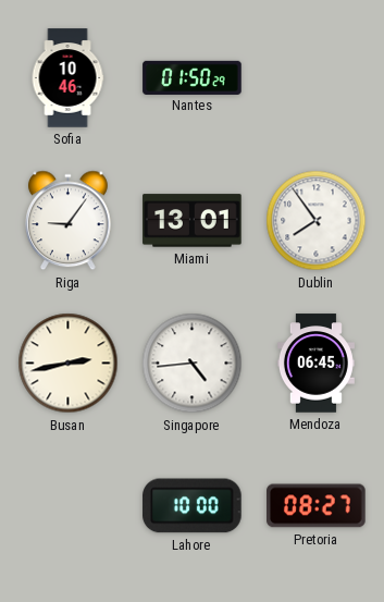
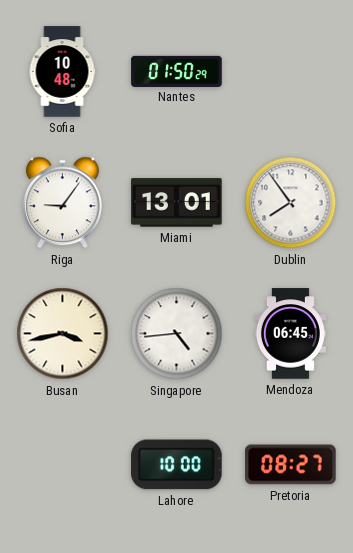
Sofia: 10:46 -> 10:48
Busan: 2:43 -> 3:43
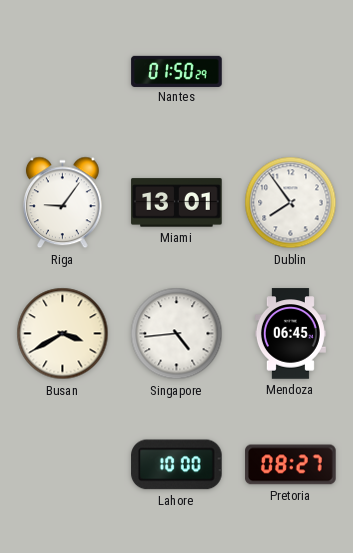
Sofia: 10:48 -> none
Busan: 3:43 -> 3:40
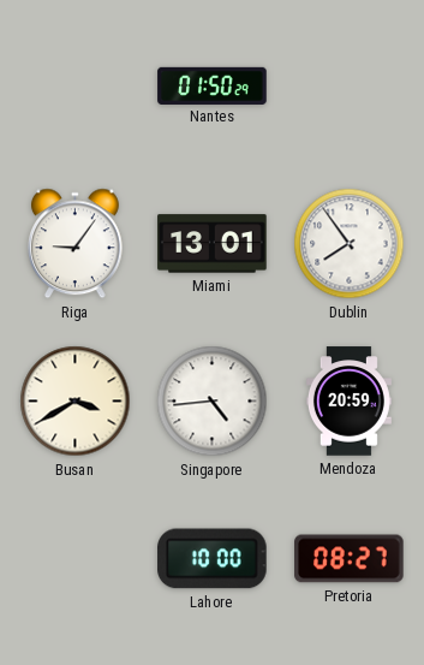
Mendoza: 06:45 -> 20:59
